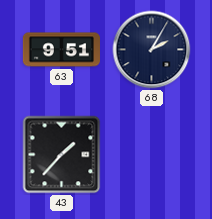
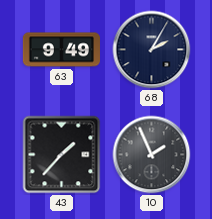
63: 9:51 -> 9:49
10: none -> 1:56
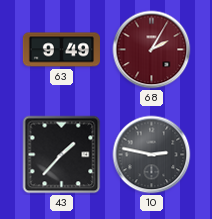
68 dial: navy -> burgundy
10: 1:56 -> 2:47
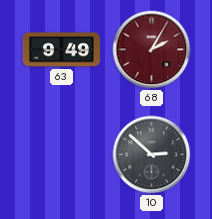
43: 1:37 -> none
10: 2:47 -> 2:52
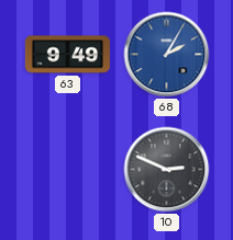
68 dial: burgundy -> blue
10: 2:52 -> 2:49
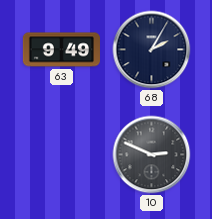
68 dial: blue -> navy
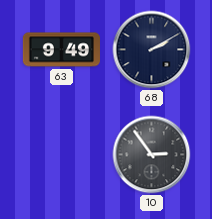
68: 2:05 -> 2:10
10: 2:49 -> 2:54
